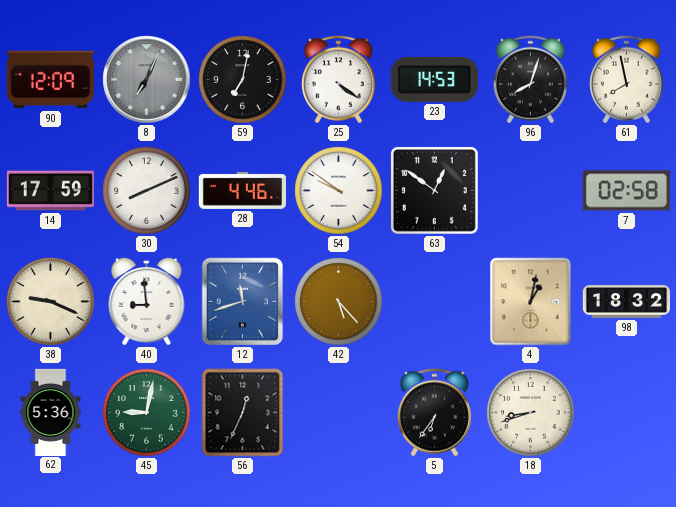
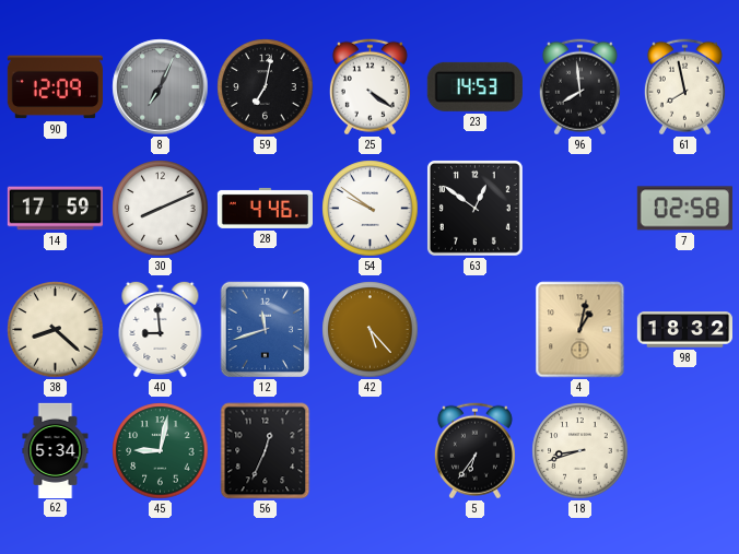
96: 8:03 -> 7:59
38: 9:19 -> 8:22
62: 5:36 -> 5:34
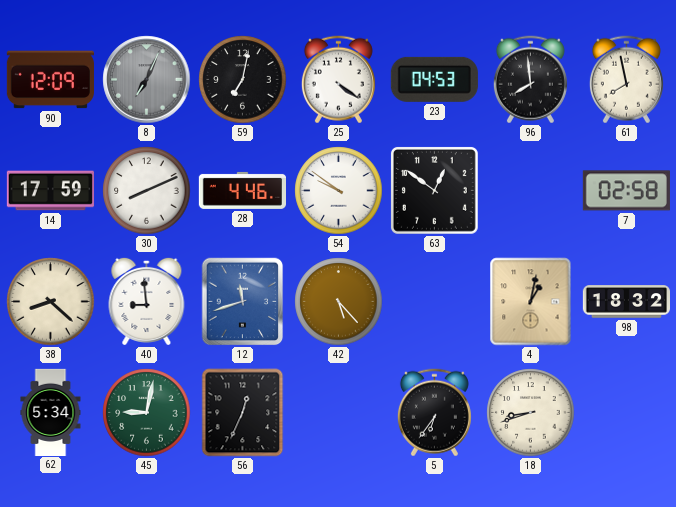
23: 14:53 -> 04:53
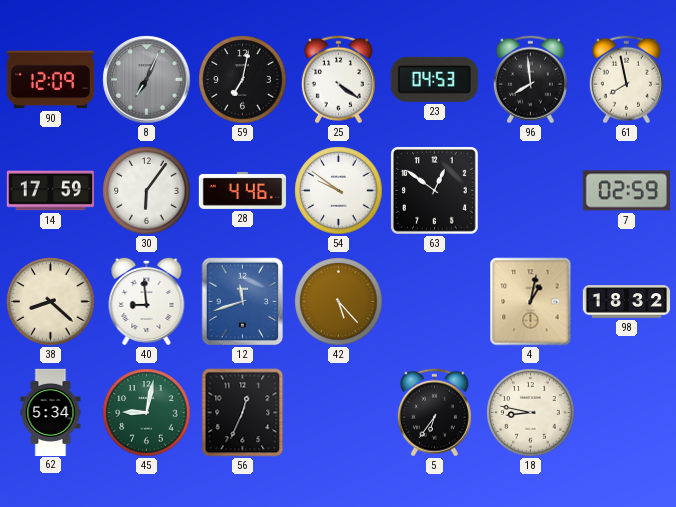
30: 8:11 -> 6:06
7: 02:58 -> 02:59
18: 8:42 -> 8:47
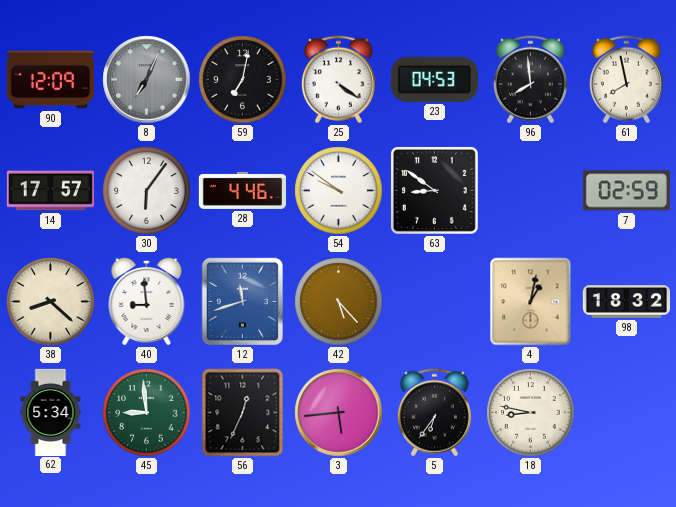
14: 17:59 -> 17:57
63: 12:51 -> 8:51
45: 9:02 -> 8:59
3: none -> 5:44
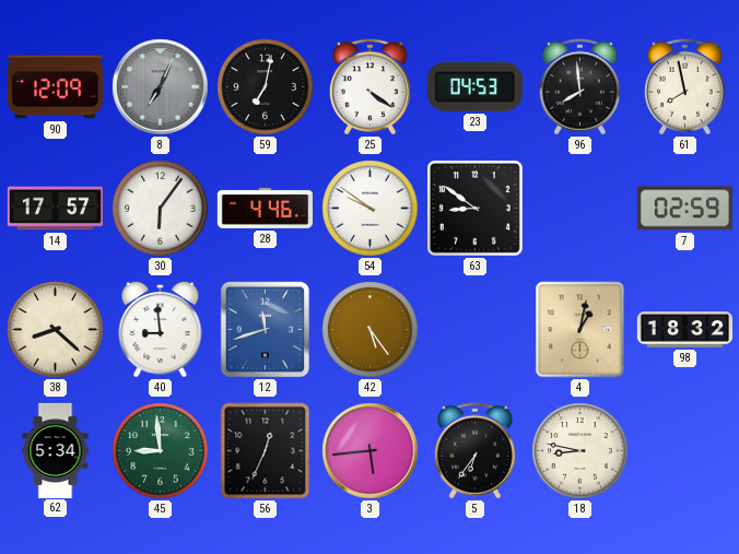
42: 5:23 -> 5:24
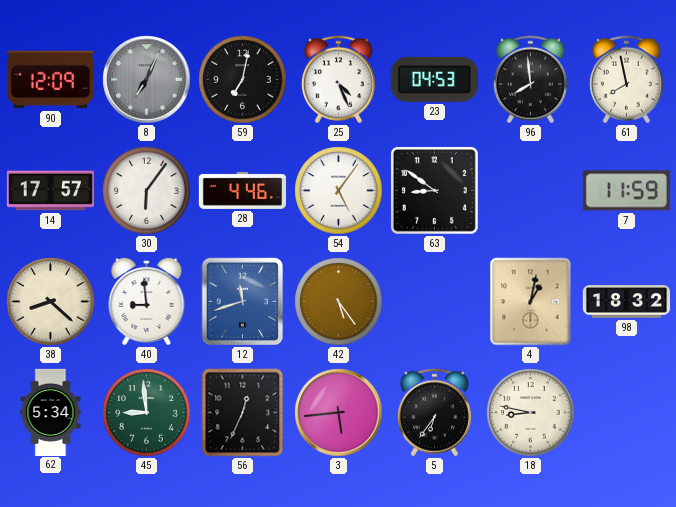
25: 4:21 -> 4:26
54: 9:51 -> 5:06
7: 02:59 -> 11:59
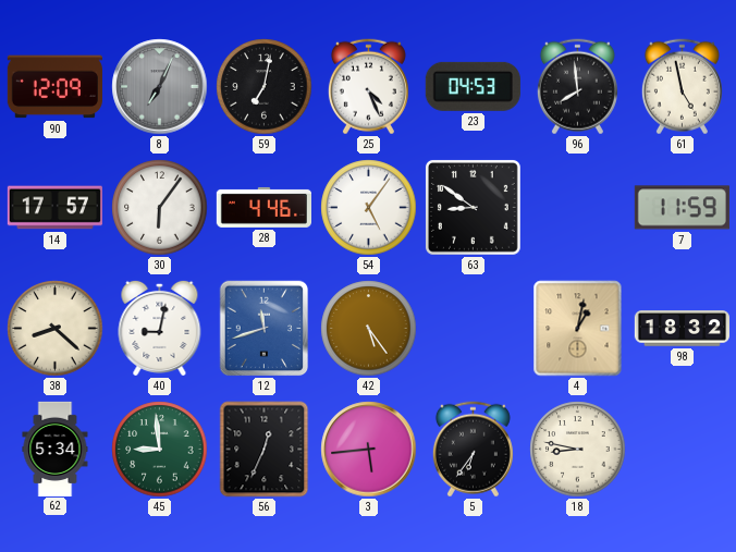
61: 7:58 -> 4:58
40: 8:59 -> 9:02
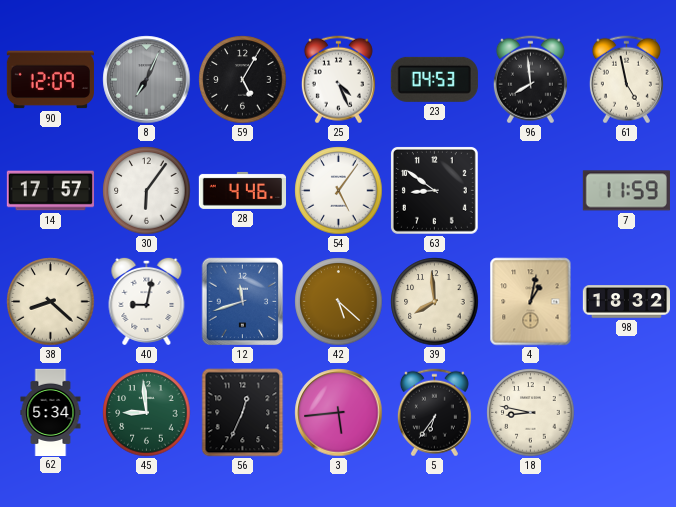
59: 7:02 -> 5:05
42: 5:24 -> 5:22
39: none -> 7:59
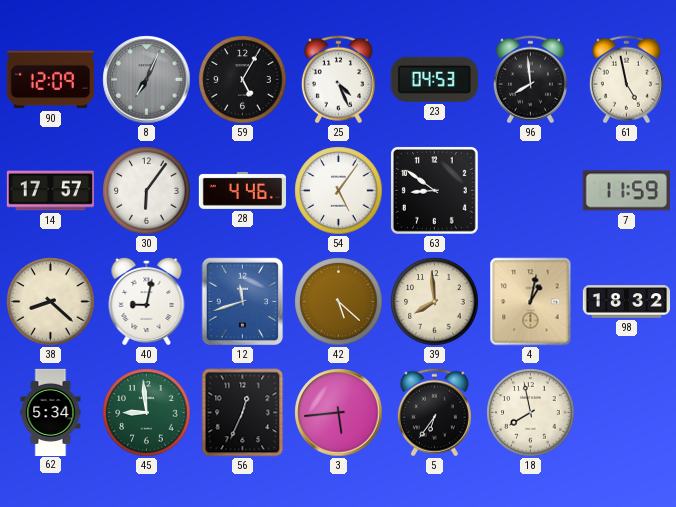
18: 8:47 -> 7:58
